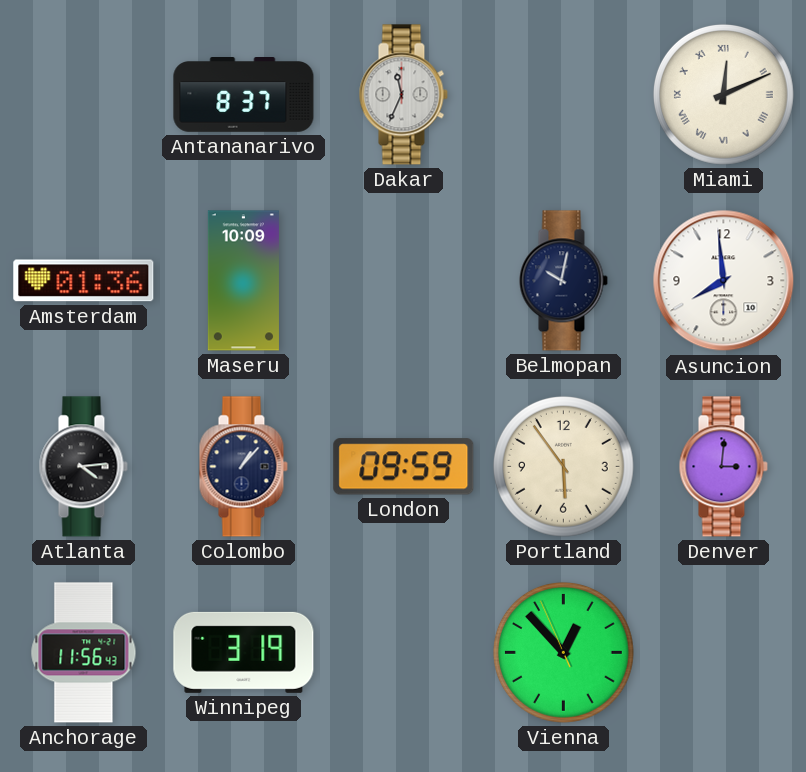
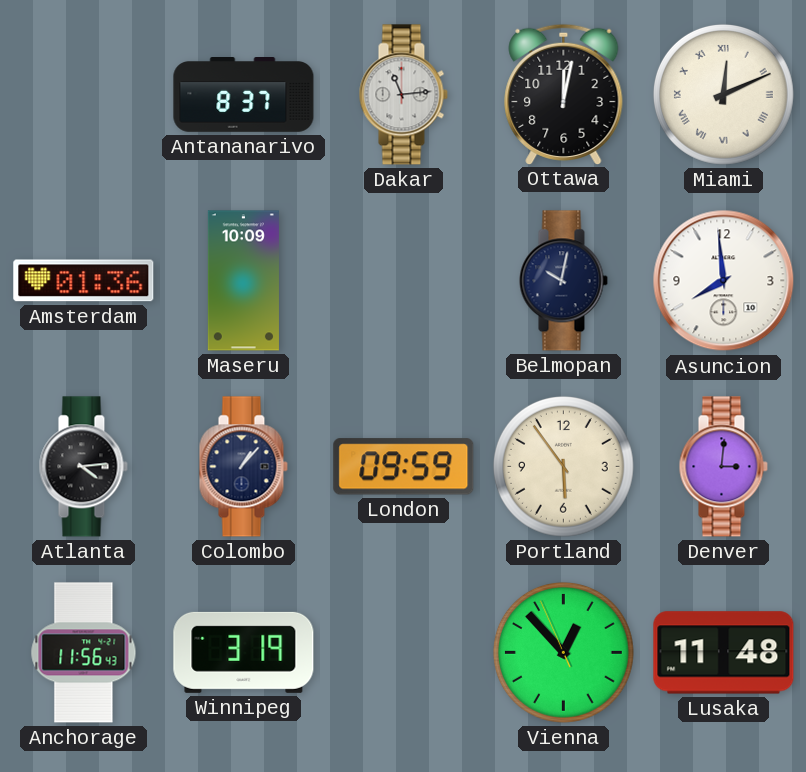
Dakar: 11:34 -> 11:14
Ottawa: none -> 12:02
Lusaka: none -> 11:48
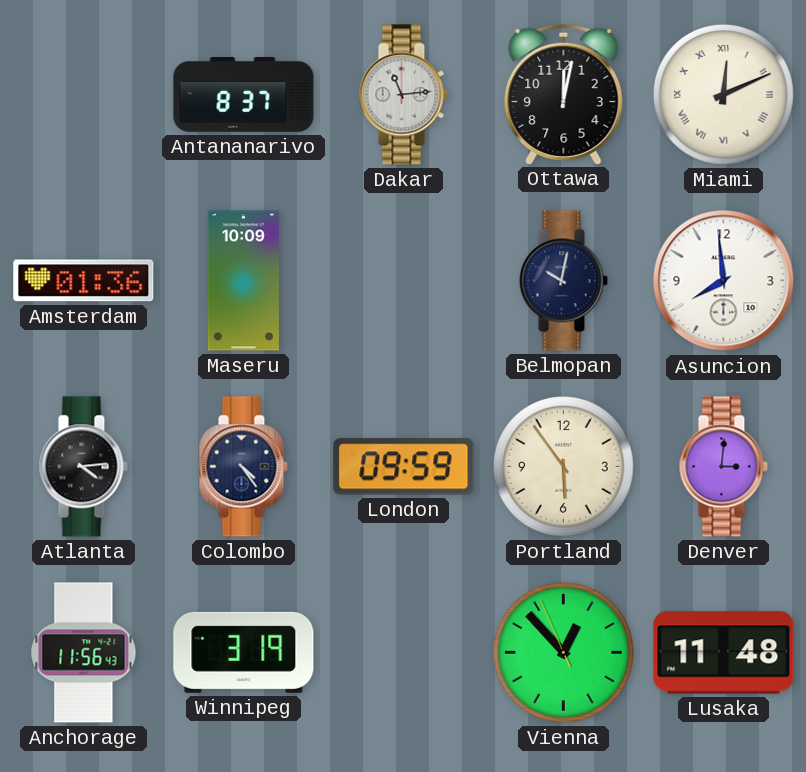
Colombo: 1:07 -> 4:24
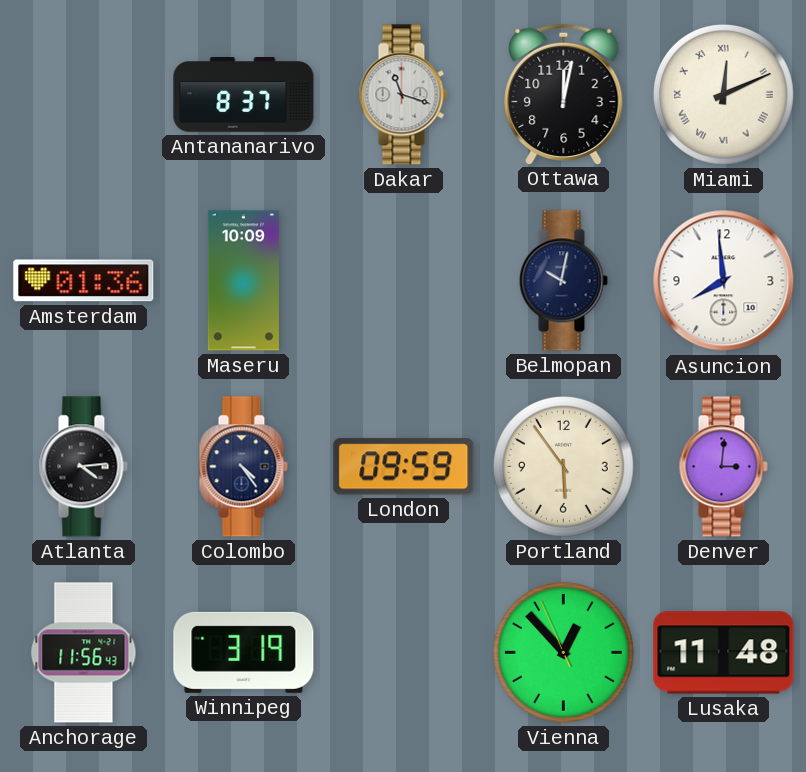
Dakar: 11:14 -> 11:18
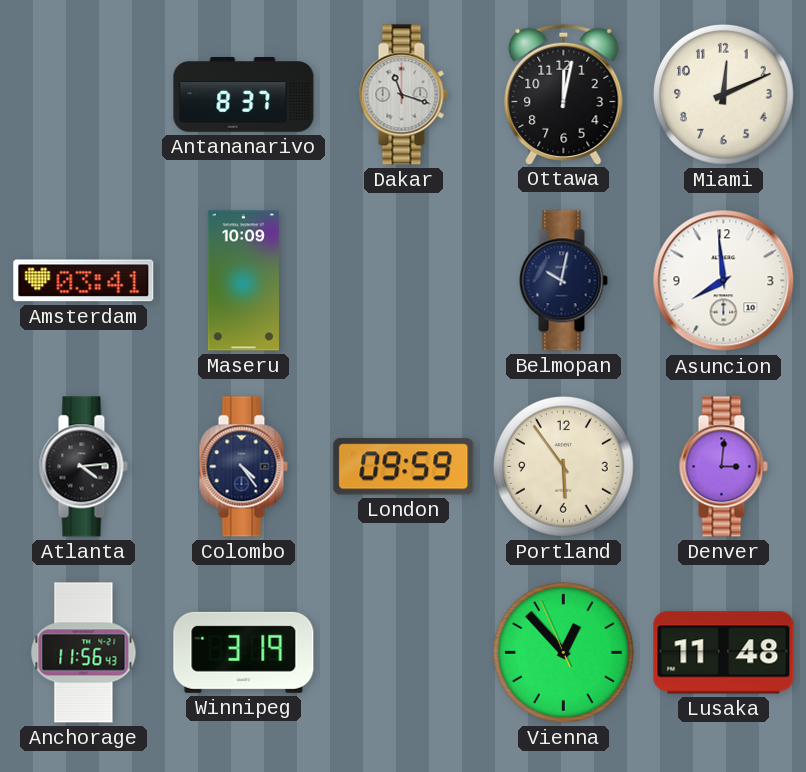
Miami numerals: Roman -> Arabic
Amsterdam: 01:36 -> 03:41
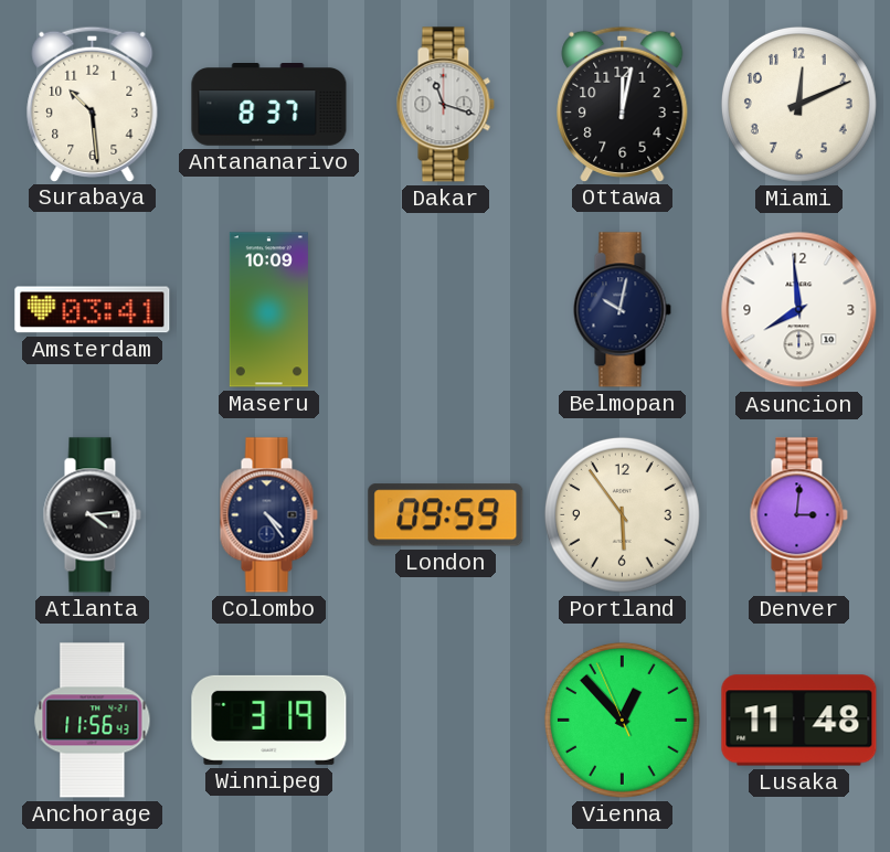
Surabaya: none -> 10:29
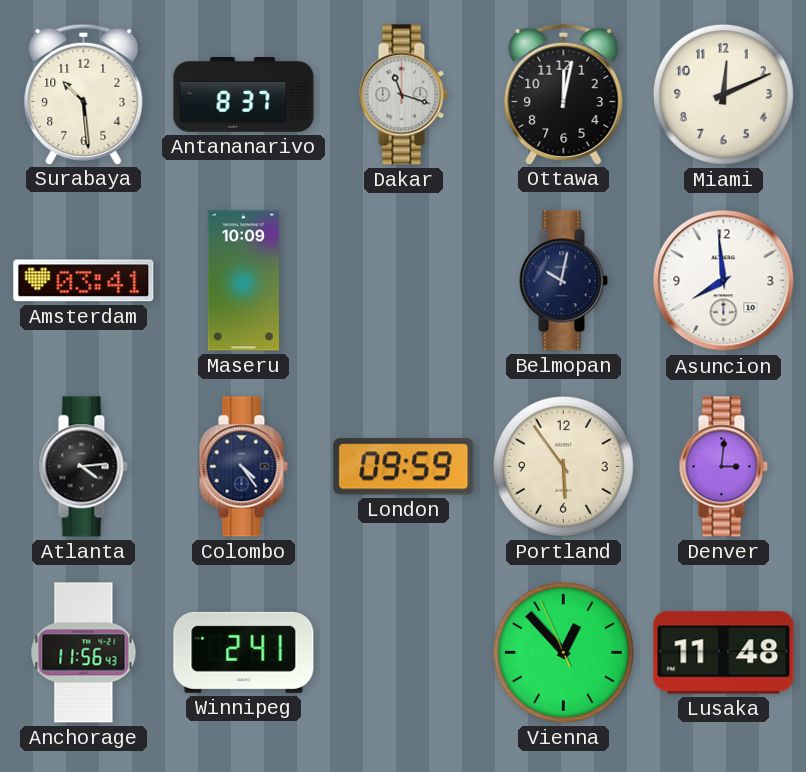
Winnipeg: 3:19 -> 2:41
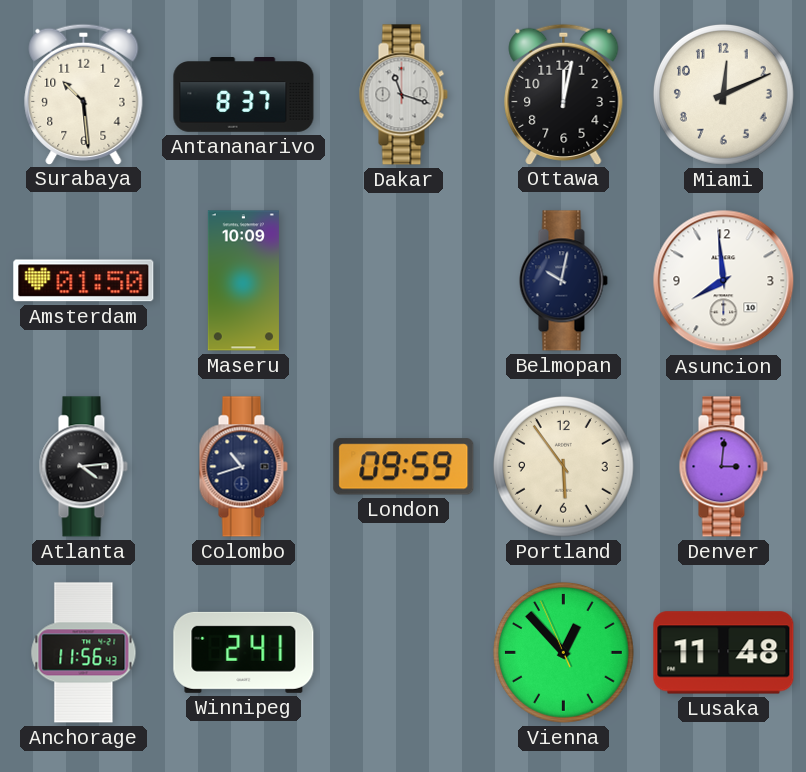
Amsterdam: 03:41 -> 01:50
Colombo: 4:24 -> 10:42
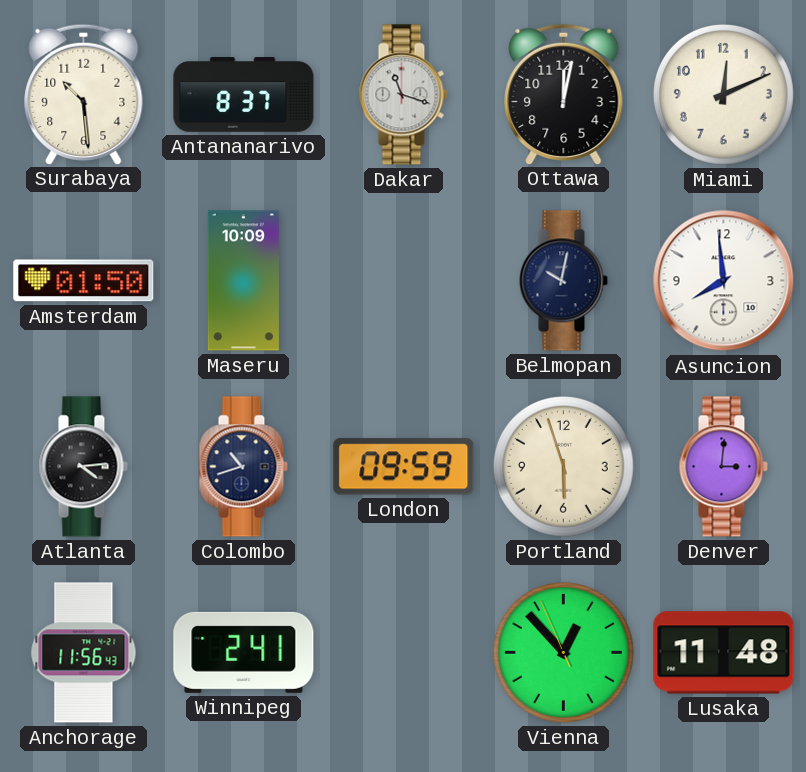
Portland: 5:54 -> 5:57
